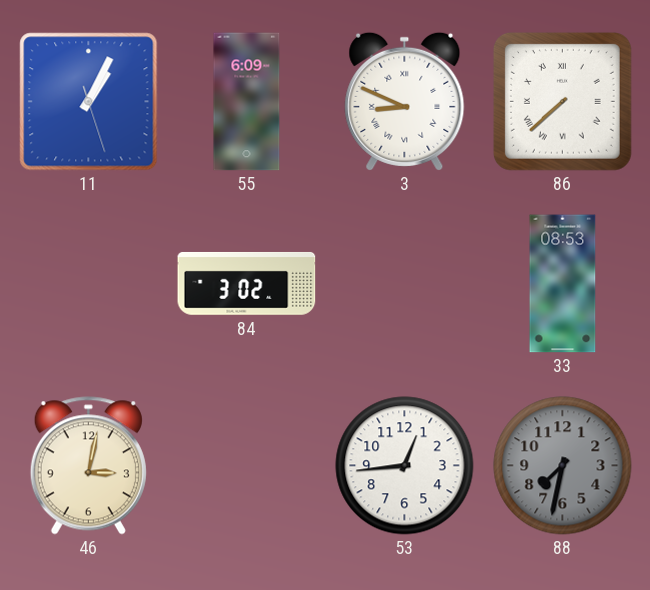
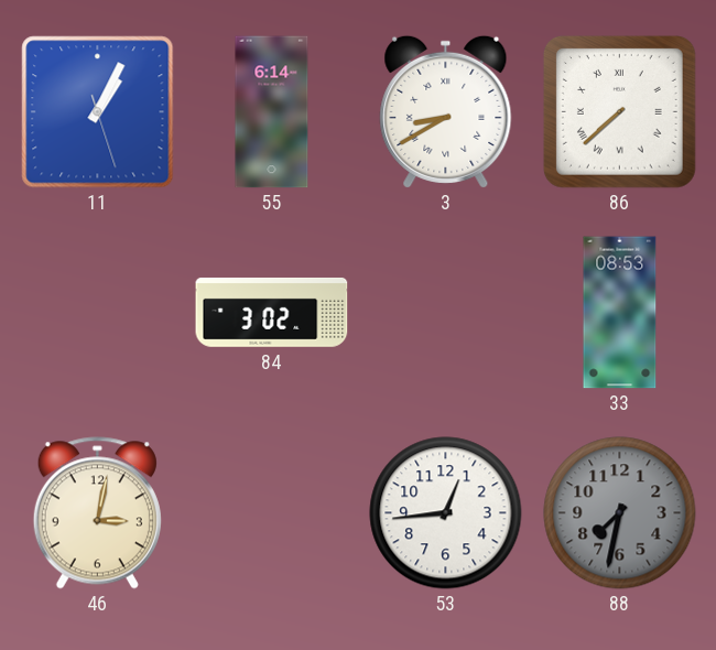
55: 6:09 -> 6:14
3: 8:49 -> 8:40
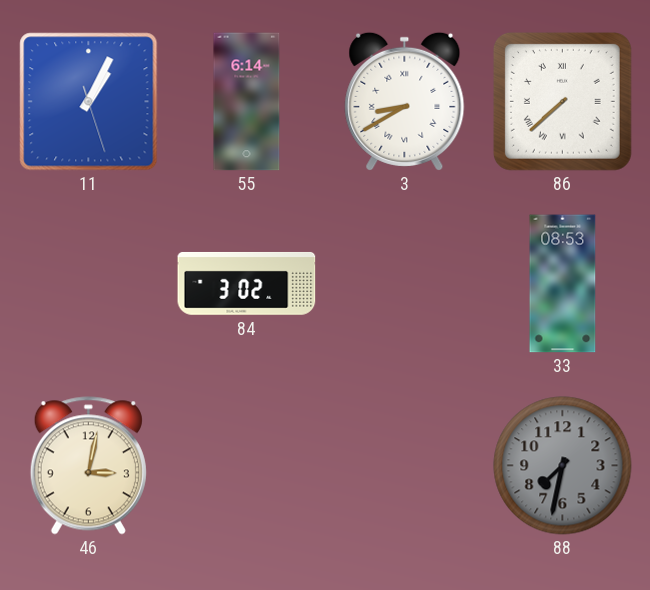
53: 12:44 -> none
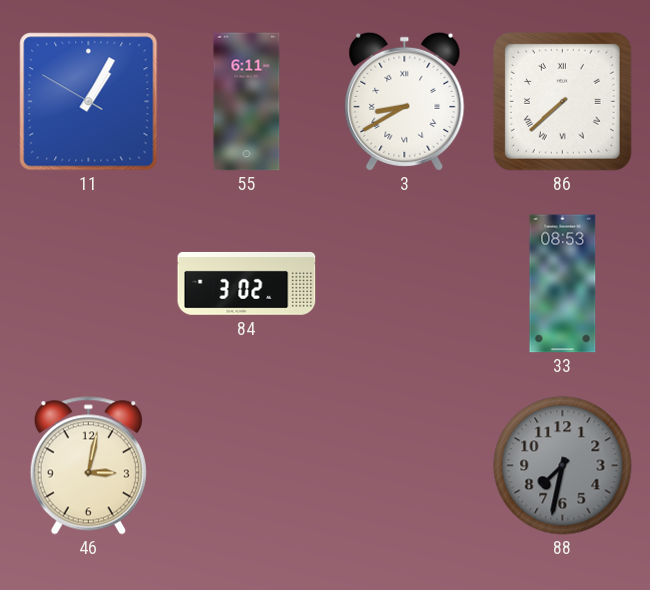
11: 1:04:27 -> 1:04:50
55: 6:14 -> 6:11
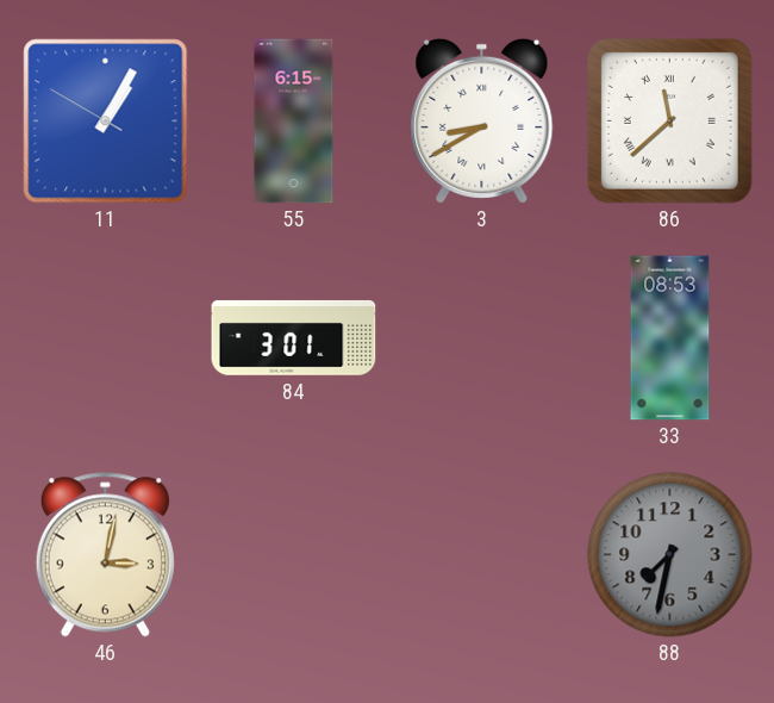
55: 6:11 -> 6:15
86: 7:38 -> 11:38
84: 3:02 -> 3:01
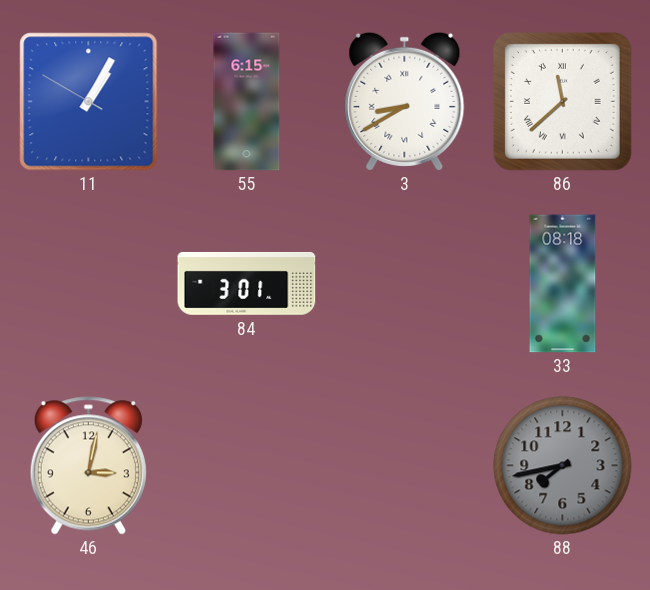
33: 08:53 -> 08:18
88: 7:32 -> 7:43
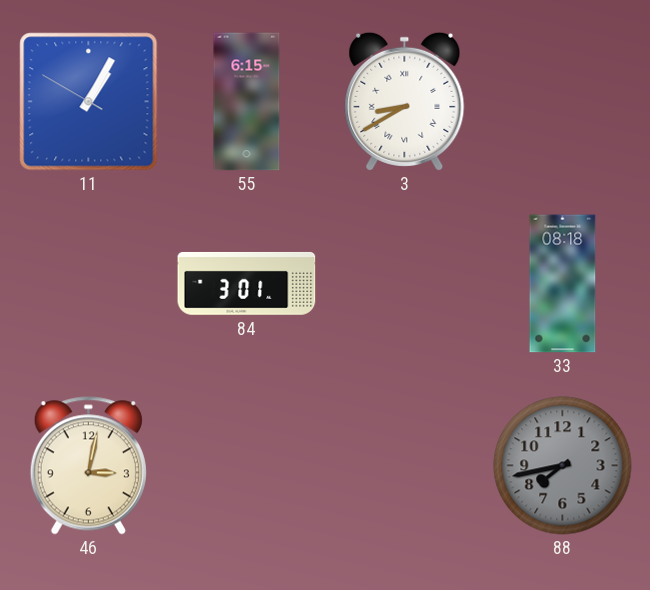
86: 11:38 -> none
